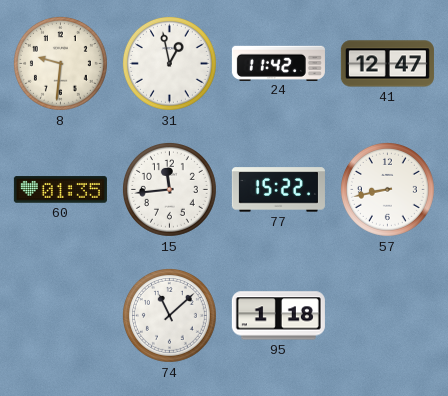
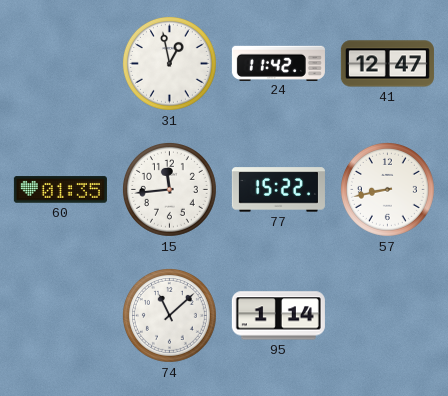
8: 9:31 -> none
95: 1:18 -> 1:14
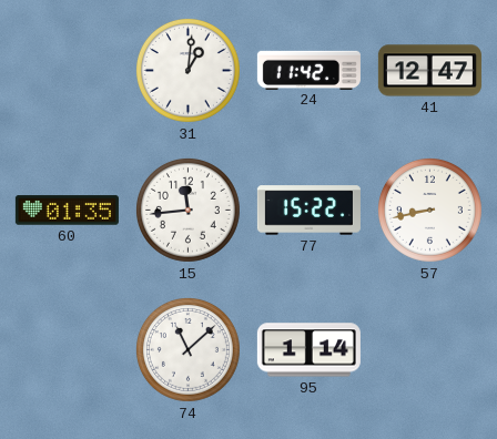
31: 12:58 -> 1:01
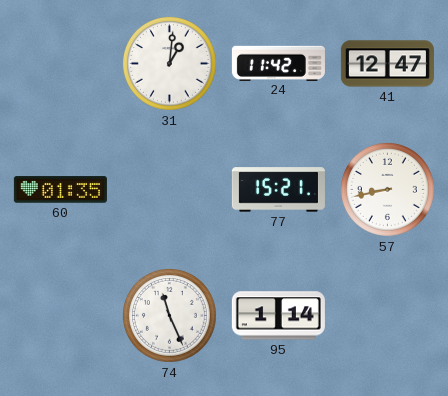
15: 11:44 -> none
77: 15:22 -> 15:21
74: 11:08 -> 11:26
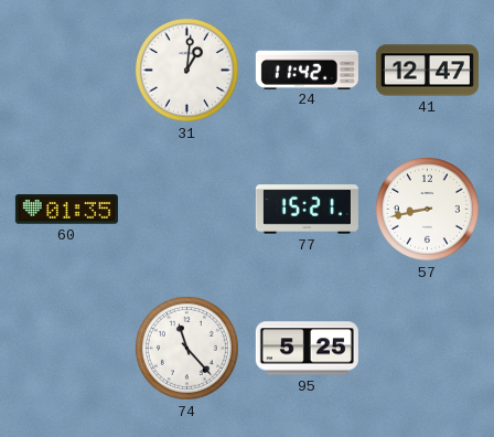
74: 11:26 -> 11:23
95: 1:14 -> 5:25
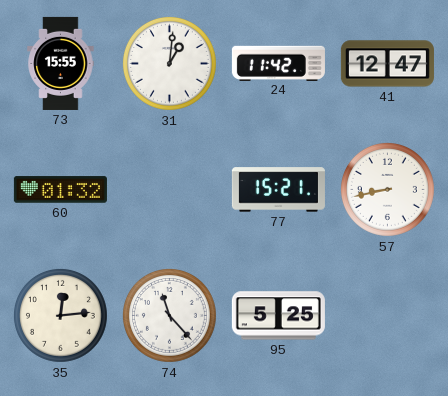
73: none -> 15:55
60: 01:35 -> 01:32
35: none -> 12:14
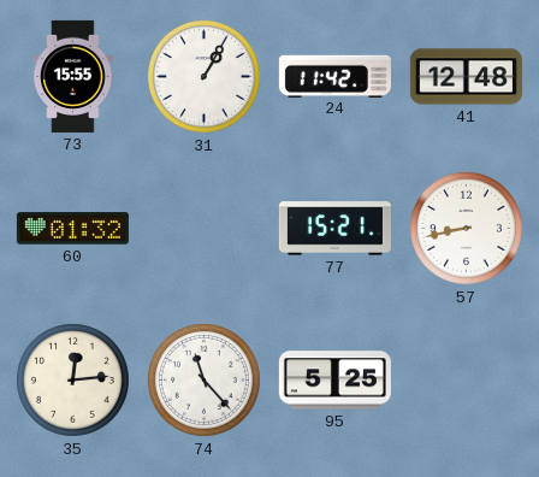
31: 1:01 -> 1:05
41: 12:47 -> 12:48
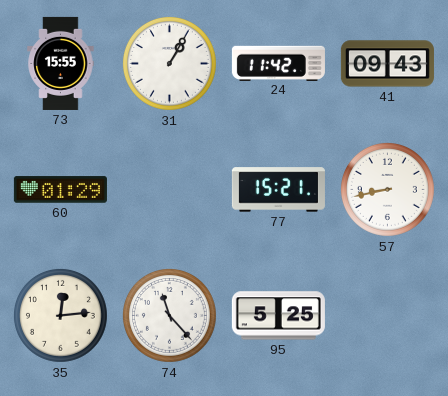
41: 12:48 -> 09:43
60: 01:32 -> 01:29
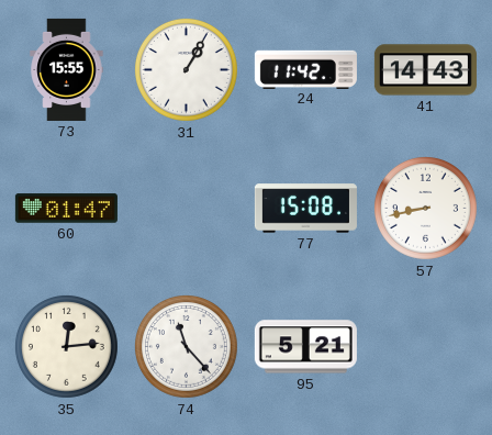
41: 09:43 -> 14:43
60: 01:29 -> 01:47
77: 15:21 -> 15:08
95: 5:25 -> 5:21
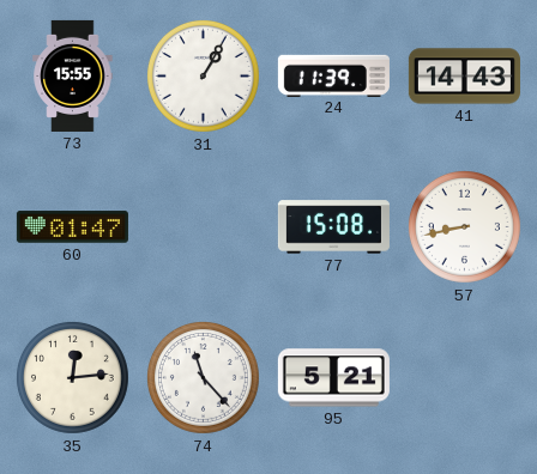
24: 11:42 -> 11:39
